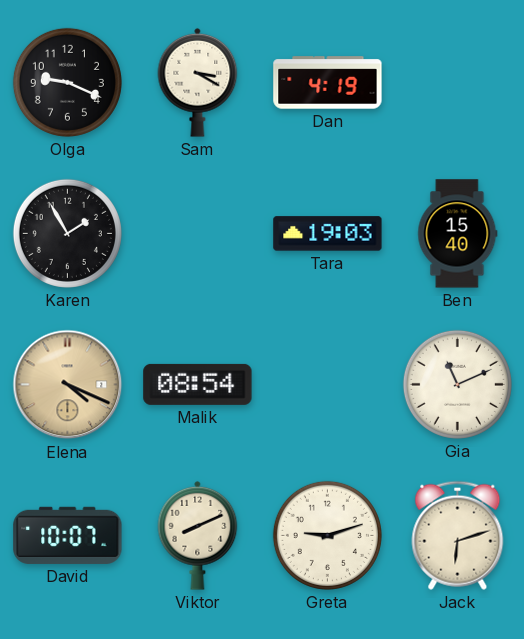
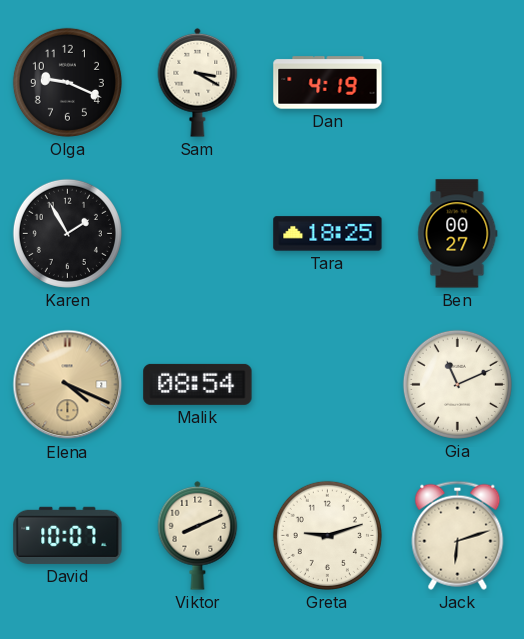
Tara: 19:03 -> 18:25
Ben: 15:40 -> 00:27
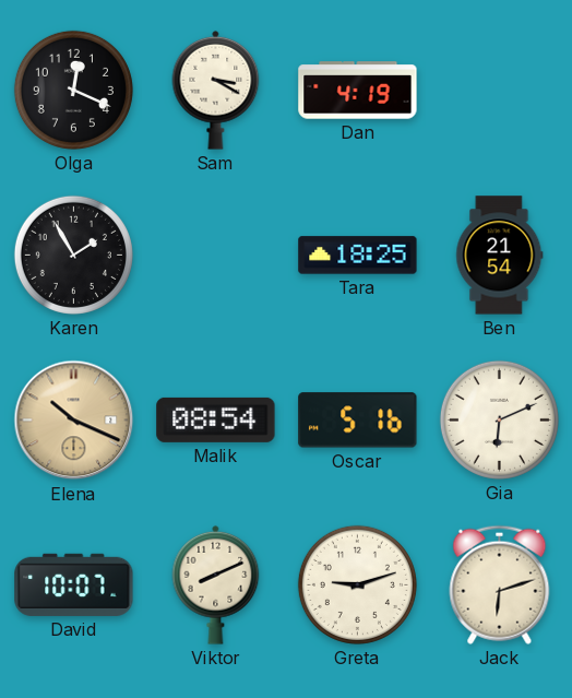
Olga: 9:19 -> 12:19
Ben: 00:27 -> 21:54
Elena: 4:19 -> 10:19
Oscar: none -> 5:16
Gia: 11:11 -> 6:11
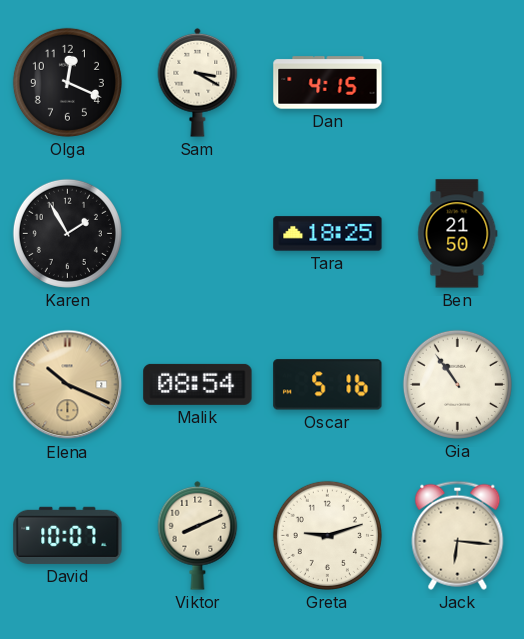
Dan: 4:19 -> 4:15
Ben: 21:54 -> 21:50
Gia: 6:11 -> 10:54
Jack: 6:12 -> 6:16
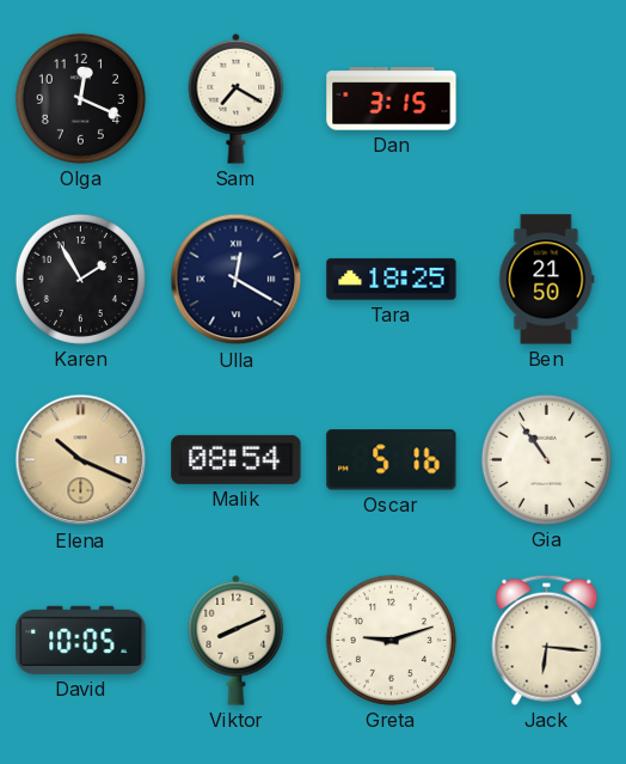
Sam: 3:20 -> 7:20
Dan: 4:15 -> 3:15
Ulla: none -> 12:20
David: 10:07 -> 10:05
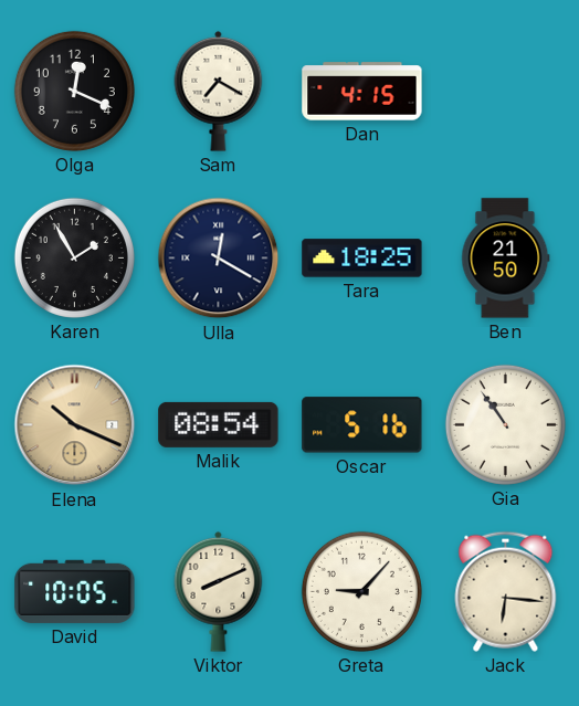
Dan: 3:15 -> 4:15
Greta: 9:12 -> 9:07
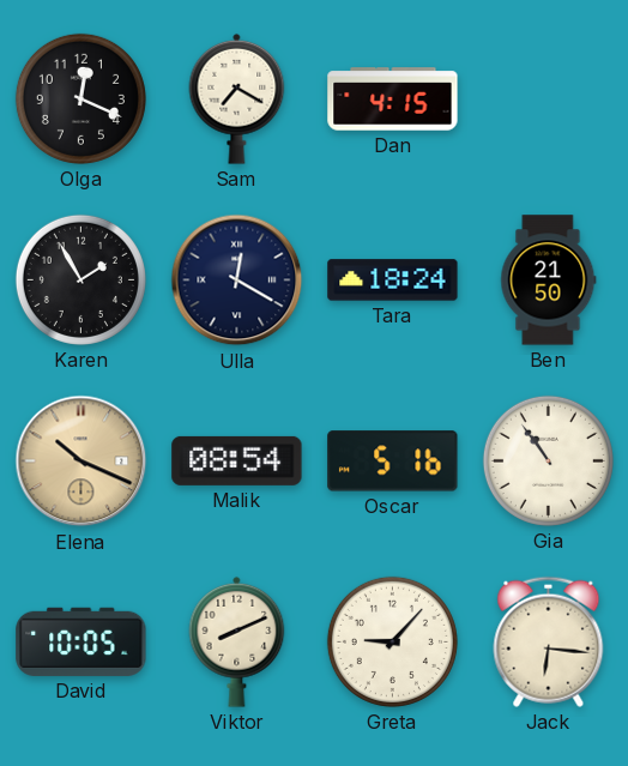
Tara: 18:25 -> 18:24
